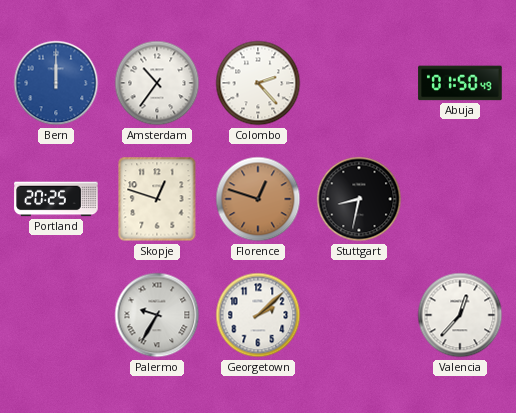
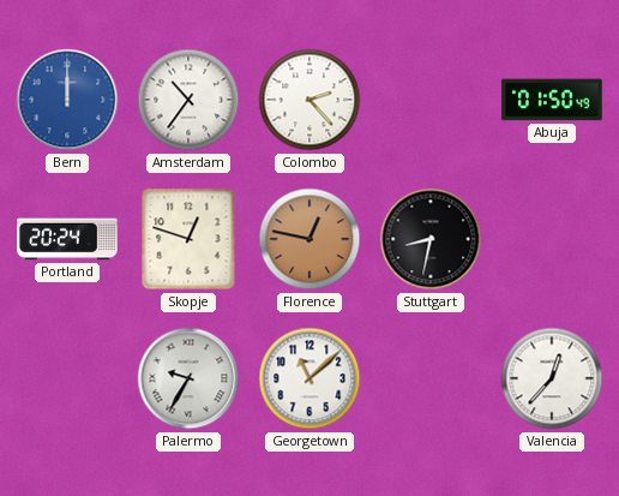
Portland: 20:25 -> 20:24
Florence: 12:48 -> 12:47
Georgetown: 2:08 -> 11:08
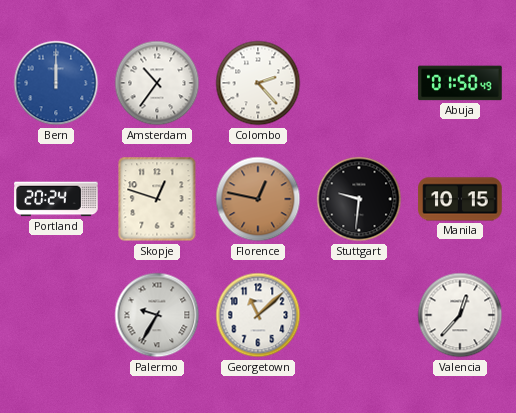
Stuttgart: 8:32 -> 9:31
Manila: none -> 10:15
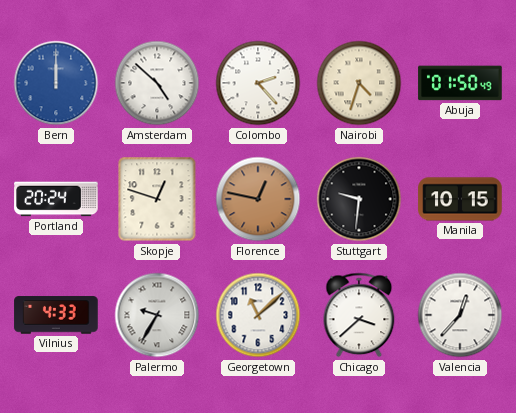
Amsterdam: 10:36 -> 4:52
Nairobi: none -> 4:33
Vilnius: none -> 4:33
Chicago: none -> 3:38
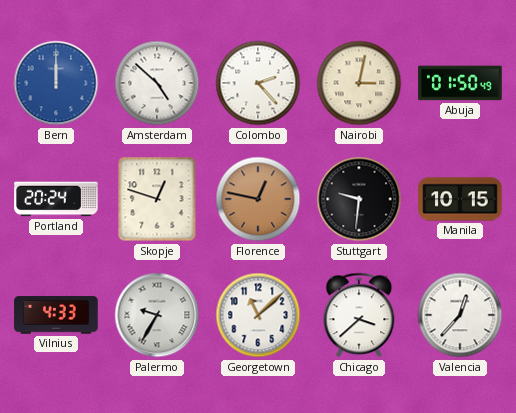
Nairobi: 4:33 -> 3:02
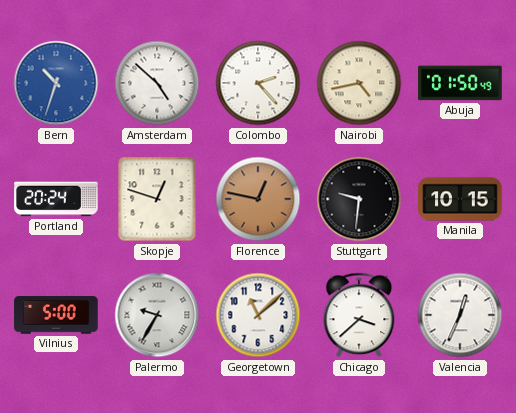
Bern: 12:00 -> 10:33
Nairobi: 3:02 -> 4:43
Vilnius: 4:33 -> 5:00
Valencia: 12:37 -> 12:34
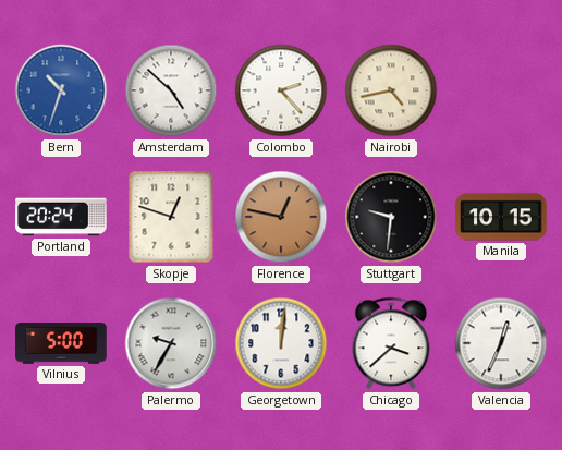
Abuja: 01:50 -> none
Georgetown: 11:08 -> 12:01
